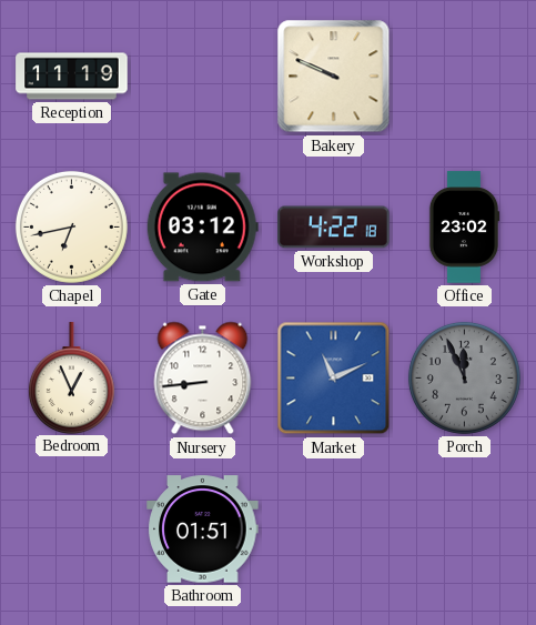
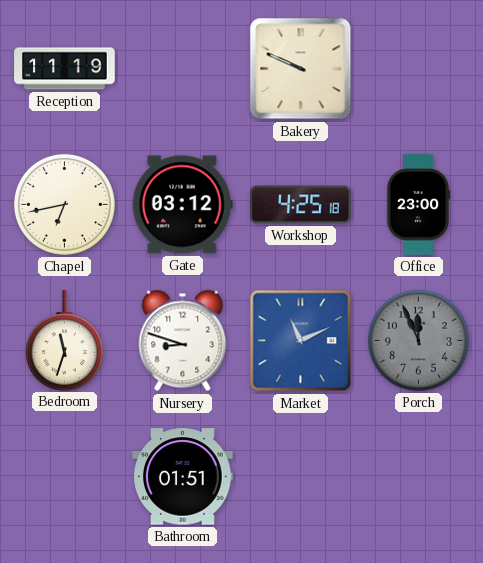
Workshop: 4:22 -> 4:25
Office: 23:02 -> 23:00
Bedroom: 12:56 -> 11:33
Nursery: 8:44 -> 8:48
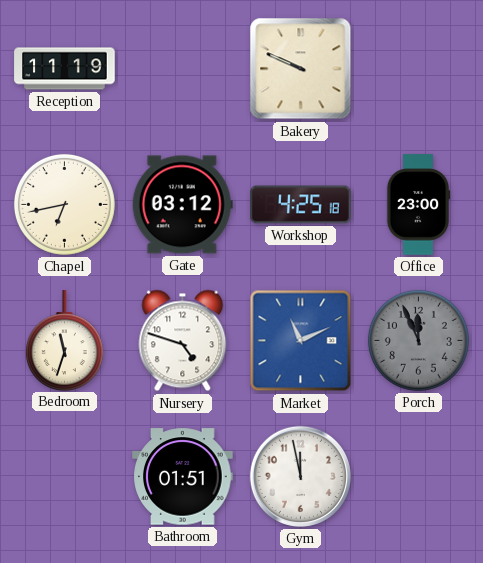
Nursery: 8:48 -> 4:48
Gym: none -> 11:58
